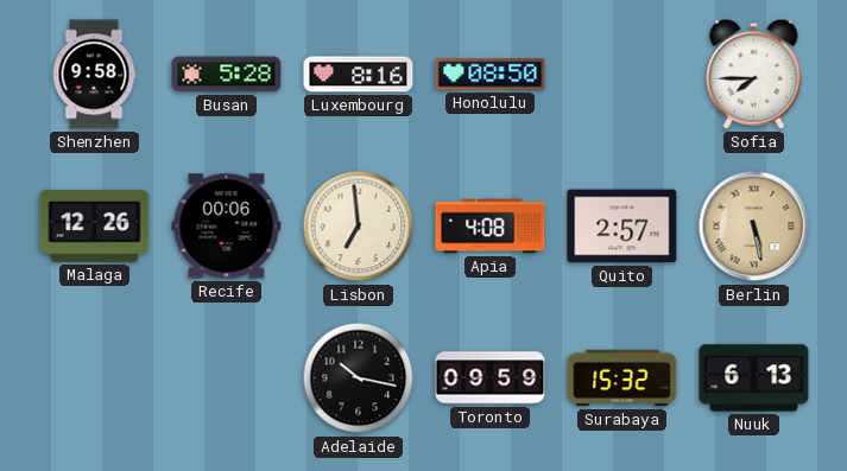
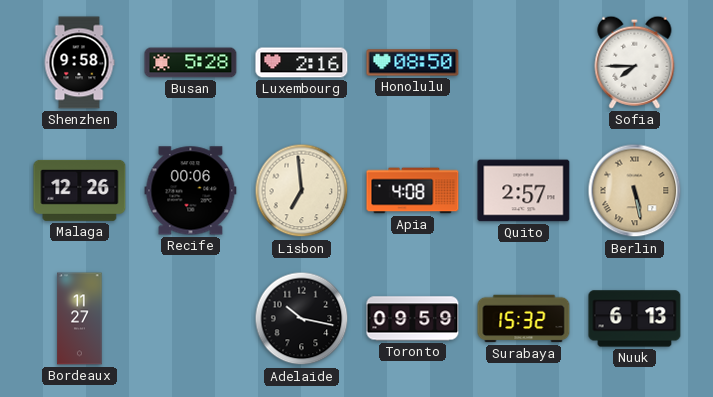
Luxembourg: 8:16 -> 2:16
Bordeaux: none -> 11:27
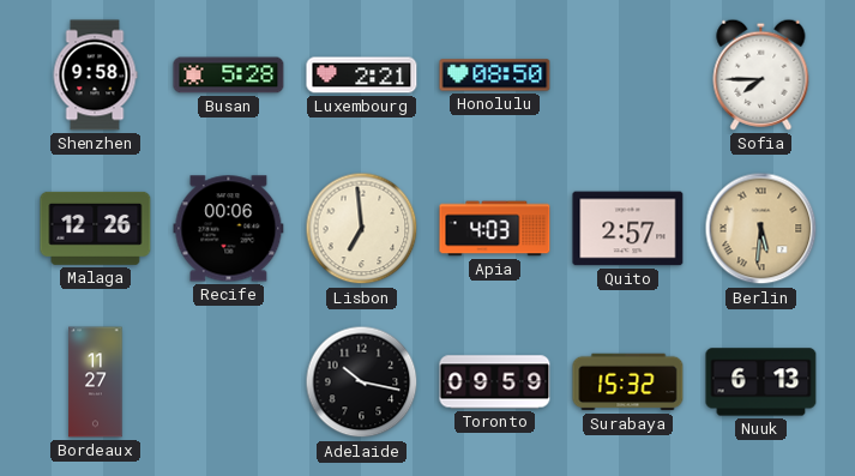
Luxembourg: 2:16 -> 2:21
Apia: 4:08 -> 4:03
Berlin: 5:28 -> 5:31
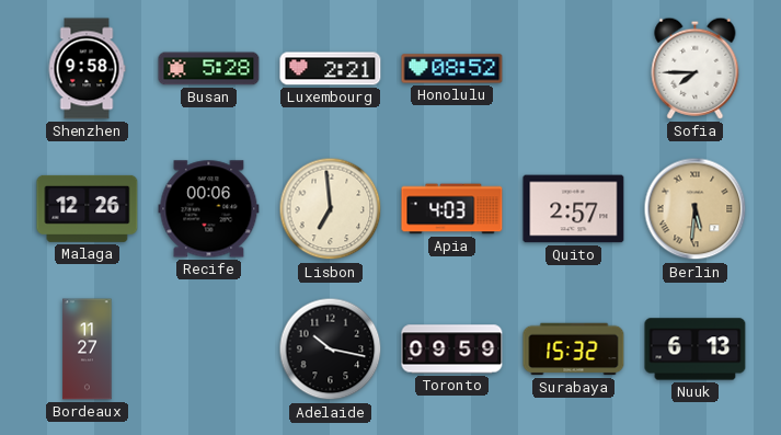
Honolulu: 08:50 -> 08:52
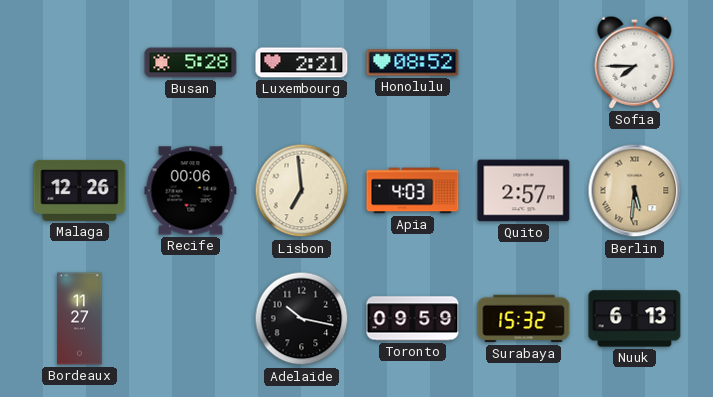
Shenzhen: 9:58 -> none
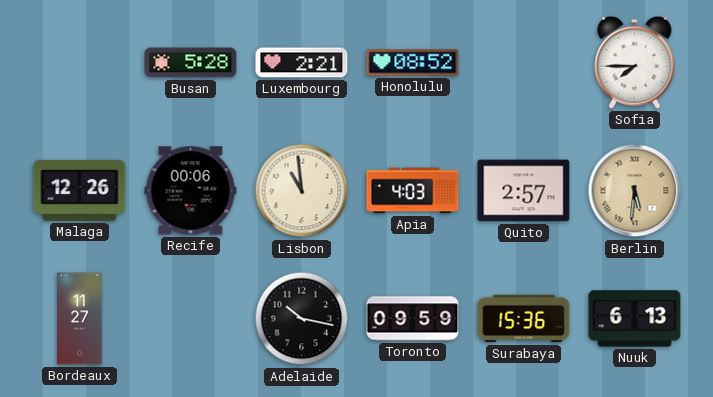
Lisbon: 6:59 -> 10:59
Surabaya: 15:32 -> 15:36
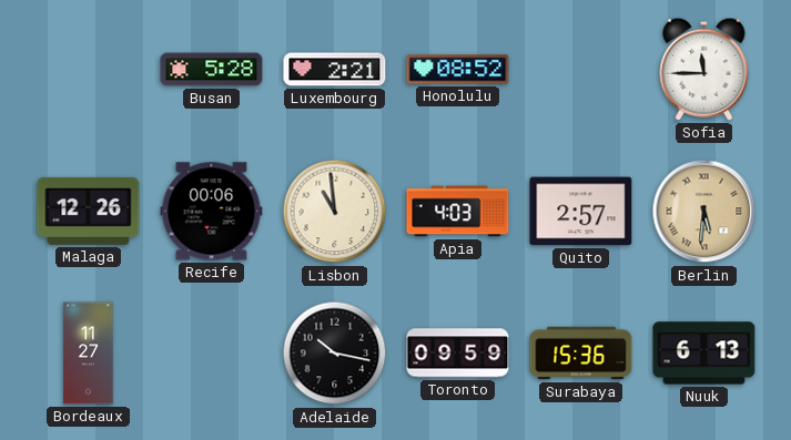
Sofia: 7:45 -> 11:45
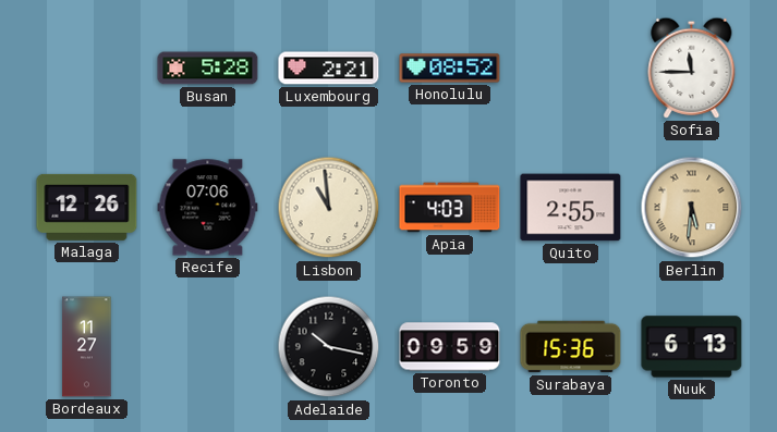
Recife: 00:06 -> 07:06
Quito: 2:57 -> 2:55
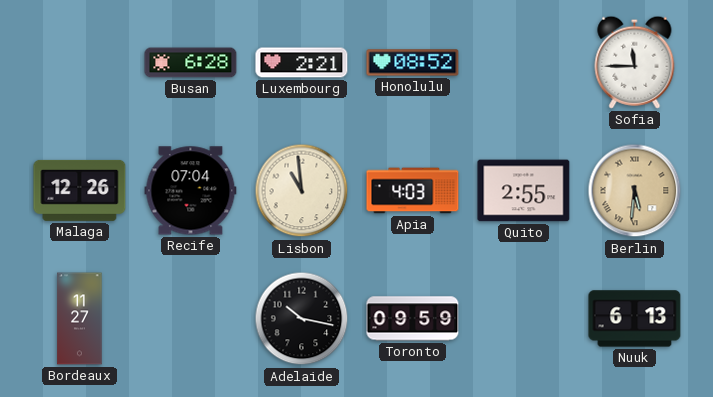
Busan: 5:28 -> 6:28
Recife: 07:06 -> 07:04
Surabaya: 15:36 -> none
